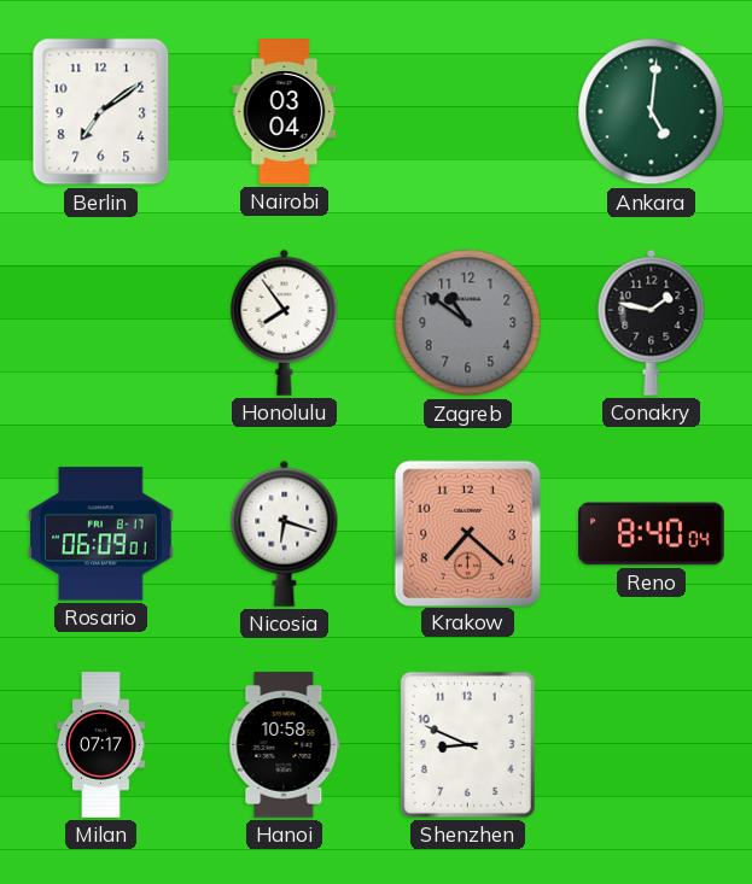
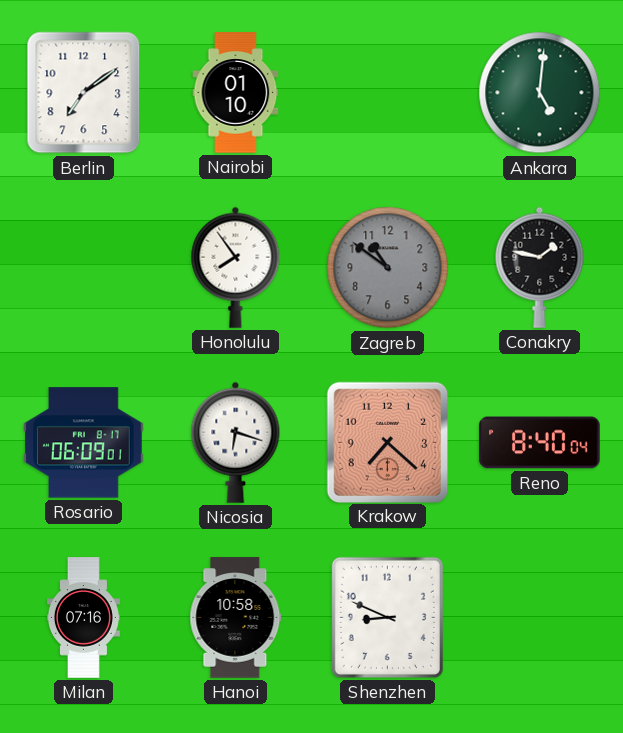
Nairobi: 03:04 -> 01:10
Milan: 07:17 -> 07:16
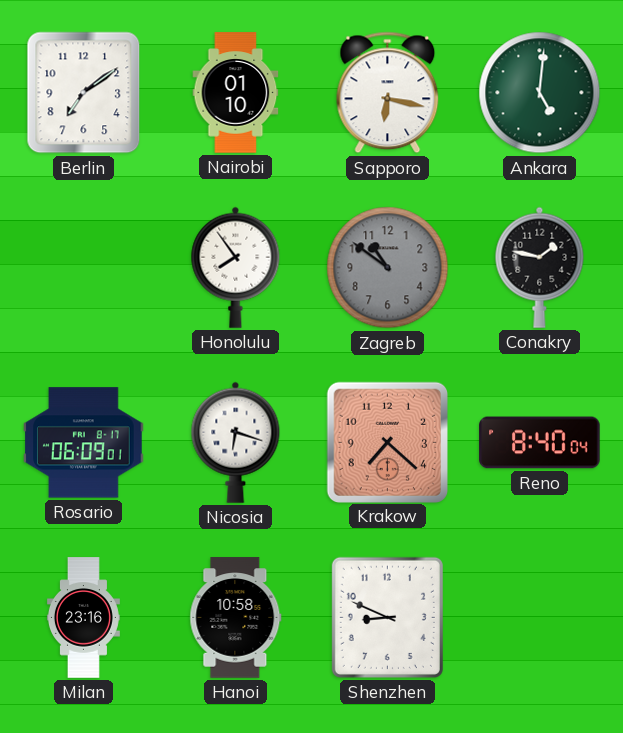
Sapporo: none -> 6:17
Milan: 07:16 -> 23:16
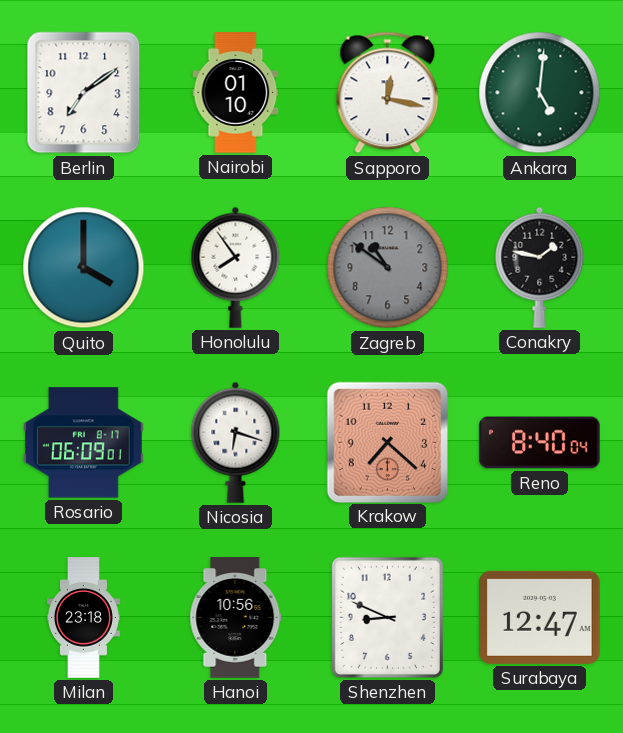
Sapporo: 6:17 -> 12:17
Quito: none -> 4:00
Milan: 23:16 -> 23:18
Hanoi: 10:58 -> 10:56
Surabaya: none -> 12:47
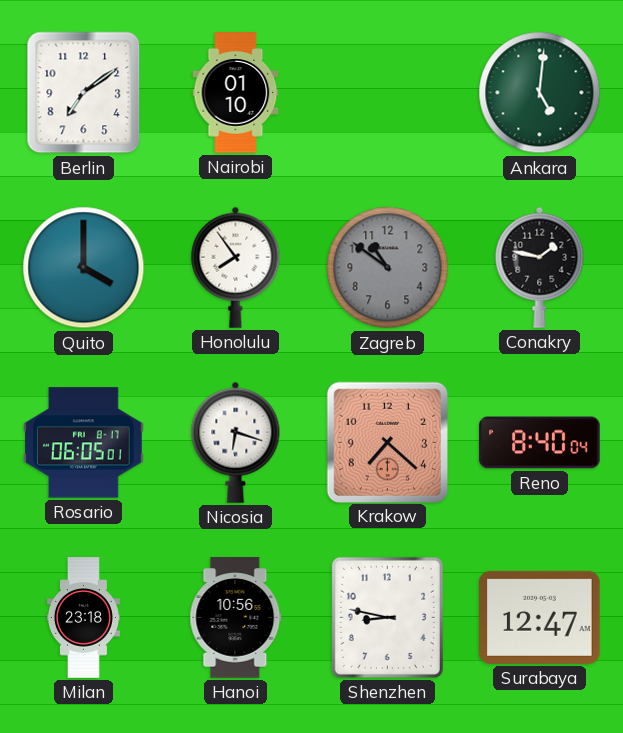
Sapporo: 12:17 -> none
Rosario: 06:09 -> 06:05
Shenzhen: 8:49 -> 8:47
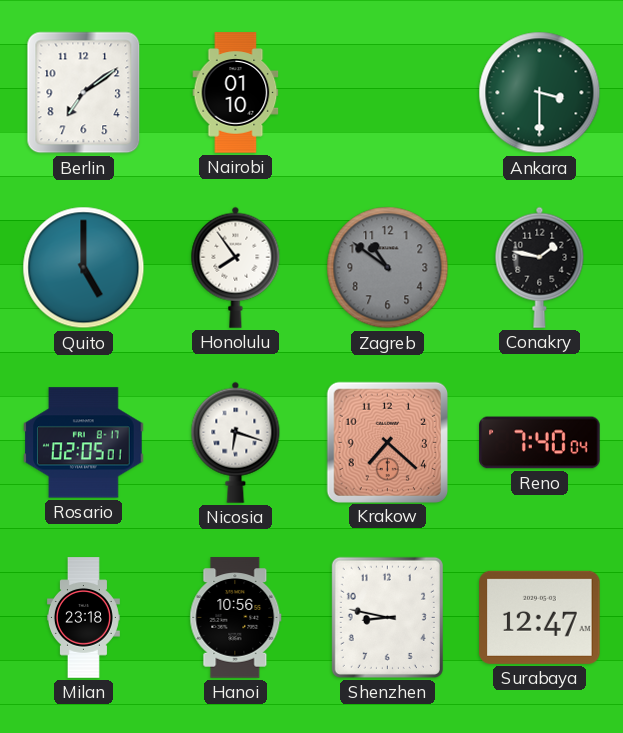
Ankara: 5:01 -> 3:30
Quito: 4:00 -> 5:00
Rosario: 06:05 -> 02:05
Reno: 8:40 -> 7:40
